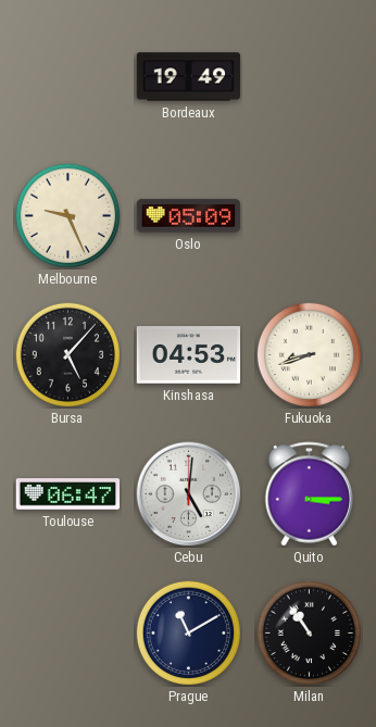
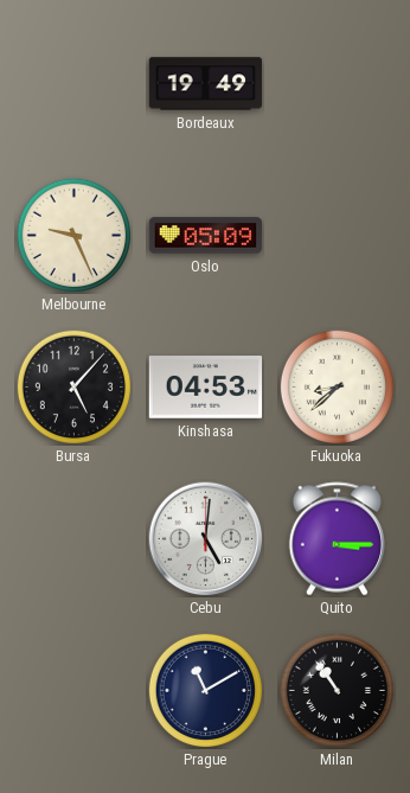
Fukuoka: 8:42 -> 8:38
Toulouse: 06:47 -> none
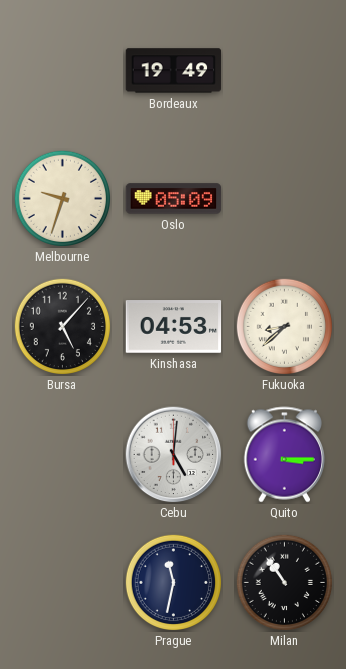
Melbourne: 9:26 -> 9:33
Prague: 11:10 -> 11:32
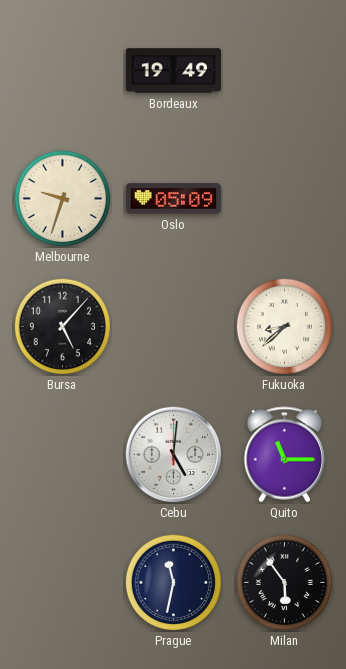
Kinshasa: 04:53 -> none
Quito: 3:15 -> 11:15
Milan: 10:54 -> 5:54
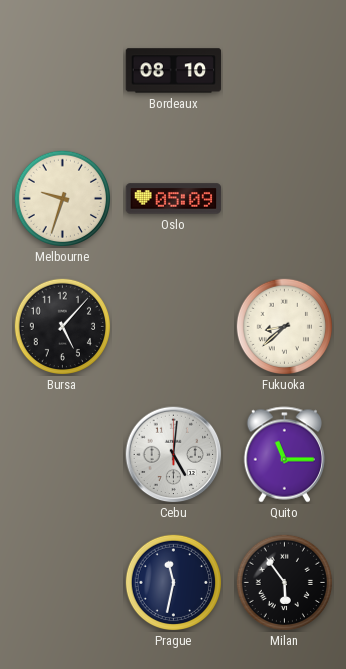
Bordeaux: 19:49 -> 08:10
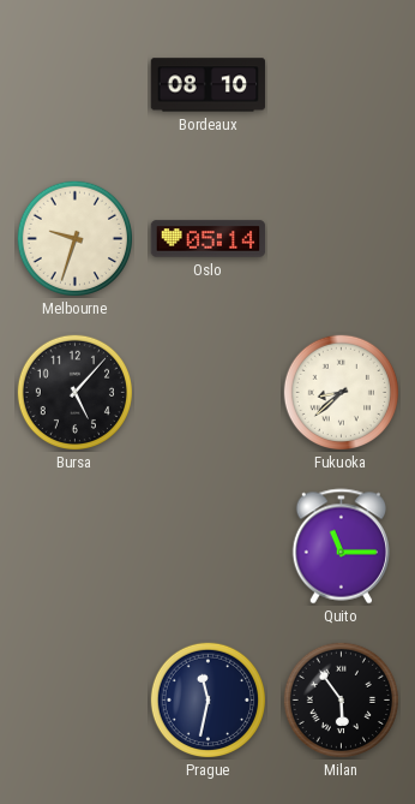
Oslo: 05:09 -> 05:14
Cebu: 5:01 -> none
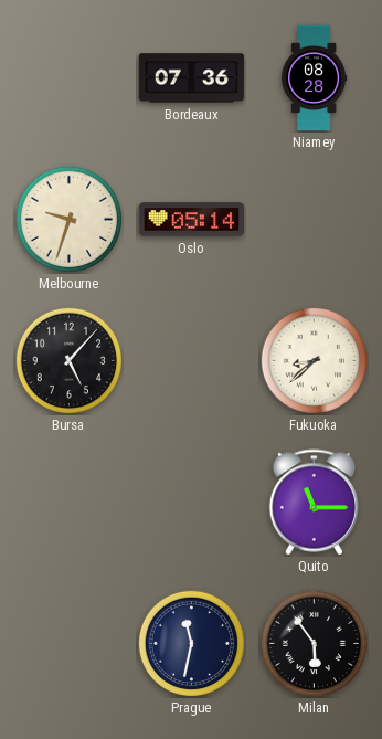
Bordeaux: 08:10 -> 07:36
Niamey: none -> 08:28
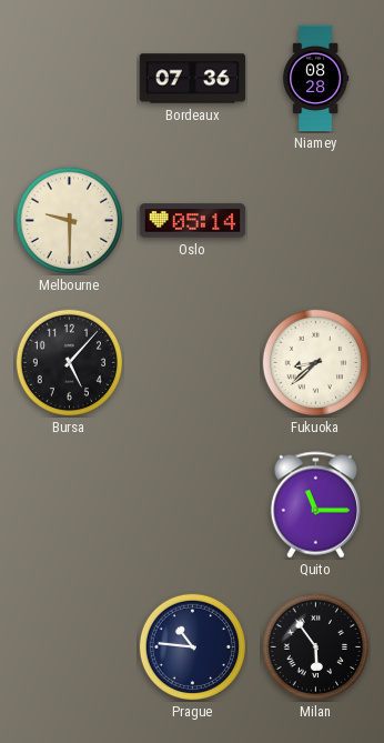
Melbourne: 9:33 -> 9:30
Prague: 11:32 -> 10:46
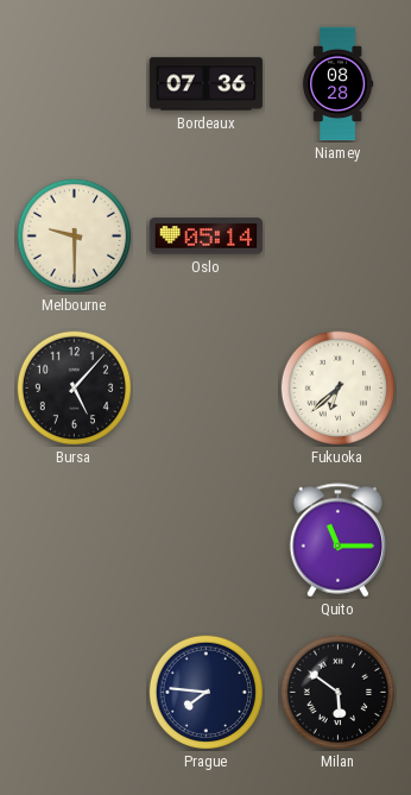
Fukuoka: 8:38 -> 6:38
Prague: 10:46 -> 7:46
Milan: 5:54 -> 5:51
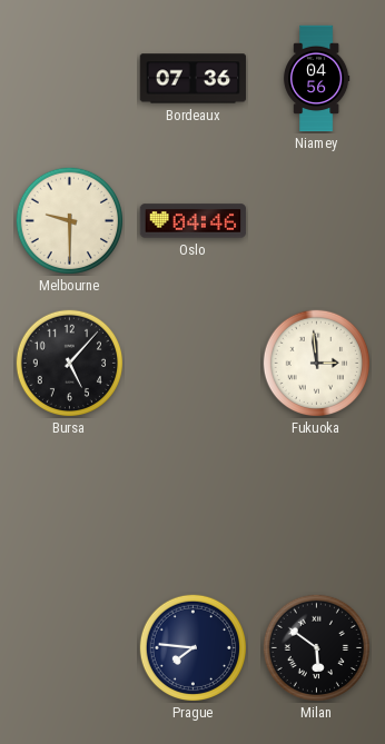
Niamey: 08:28 -> 04:56
Oslo: 05:14 -> 04:46
Fukuoka: 6:38 -> 2:59
Quito: 11:15 -> none
